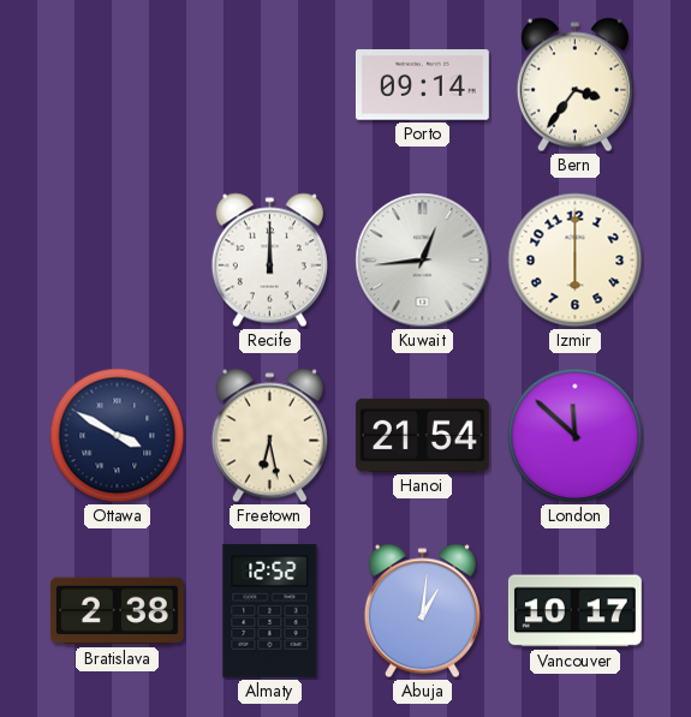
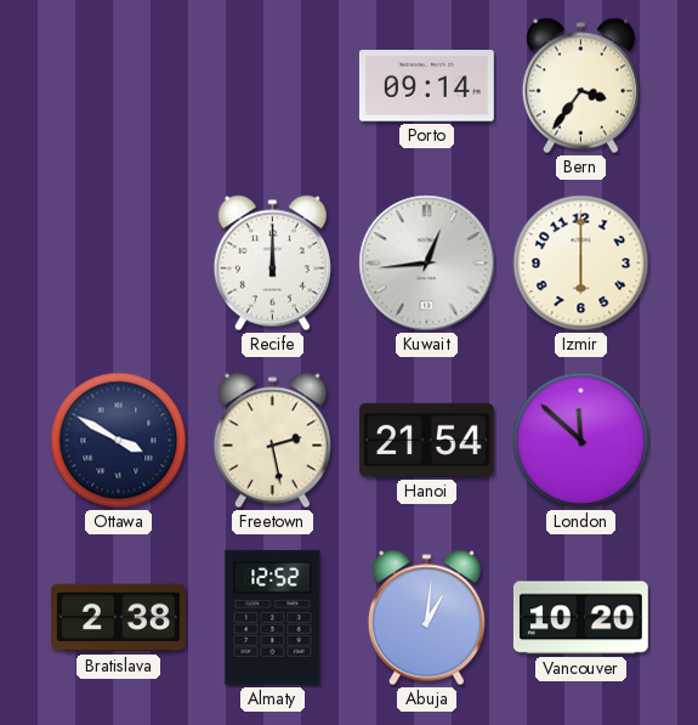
Freetown: 6:28 -> 2:28
Vancouver: 10:17 -> 10:20
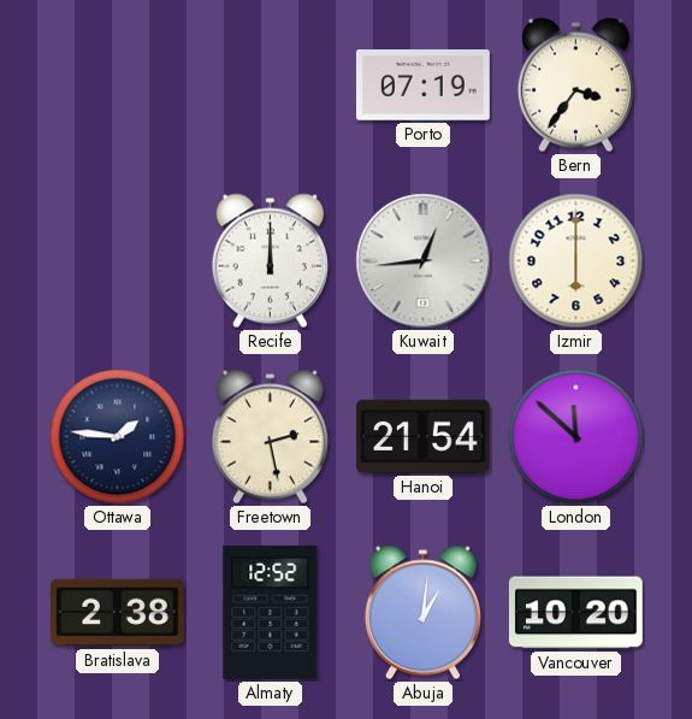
Porto: 09:14 -> 07:19
Ottawa: 3:50 -> 1:46
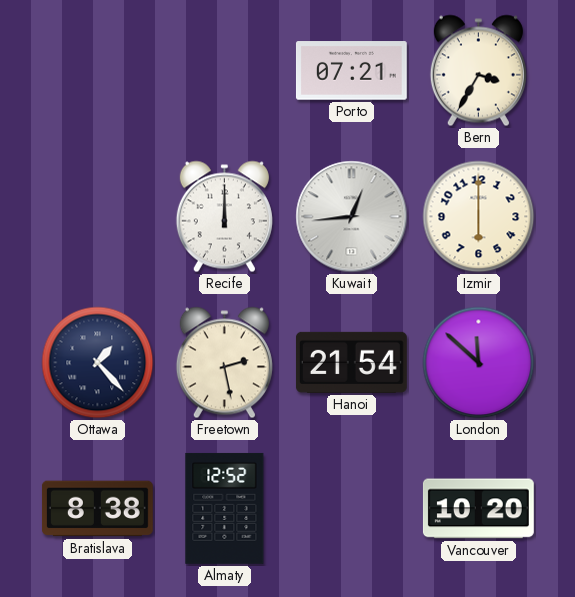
Porto: 07:19 -> 07:21
Bern: 3:36 -> 3:35
Ottawa: 1:46 -> 1:23
Bratislava: 2:38 -> 8:38
Abuja: 1:01 -> none
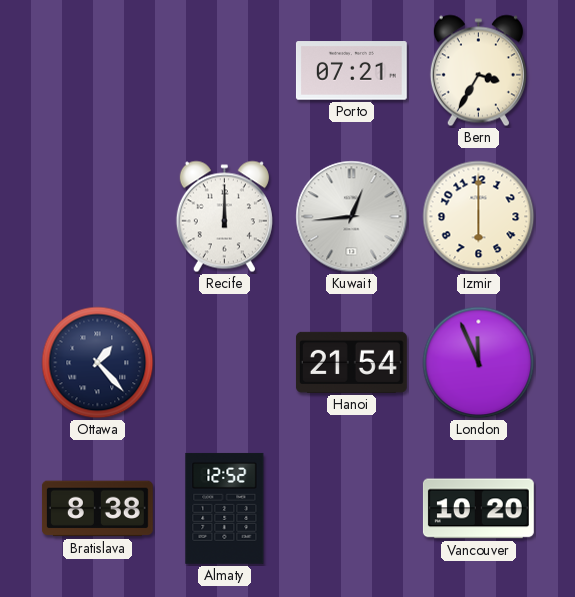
Freetown: 2:28 -> none
London: 11:52 -> 11:56
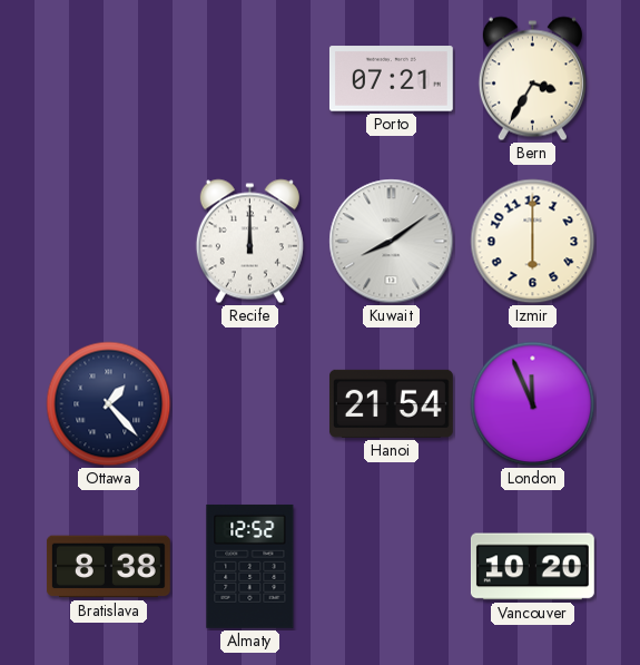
Kuwait: 12:44 -> 8:09
